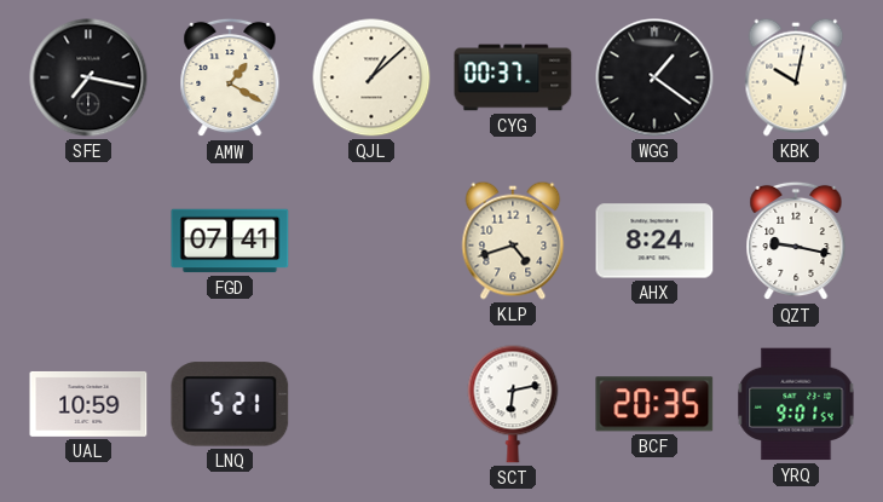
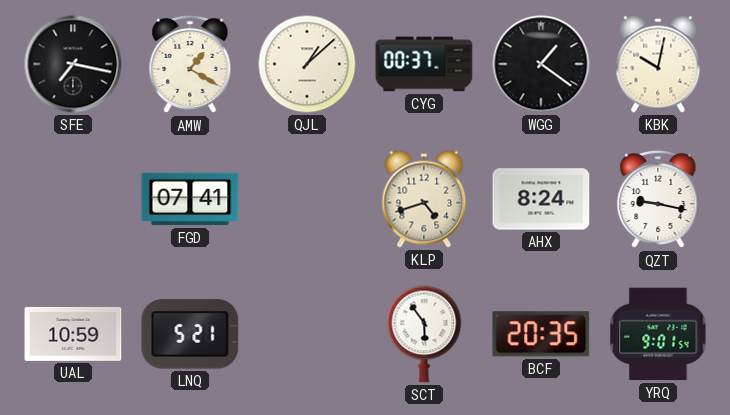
SCT: 6:13 -> 5:54
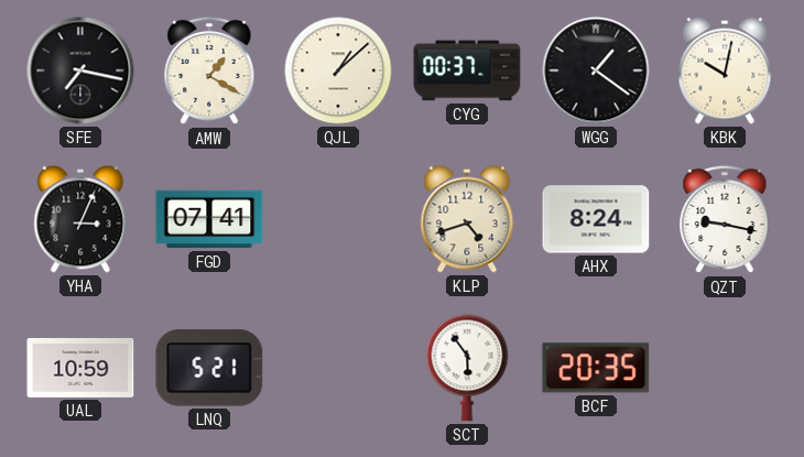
YHA: none -> 3:04
YRQ: 9:01 -> none
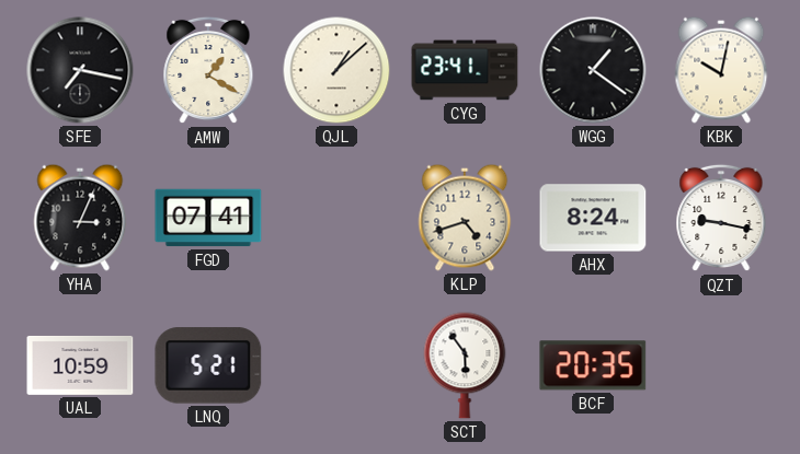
CYG: 00:37 -> 23:41
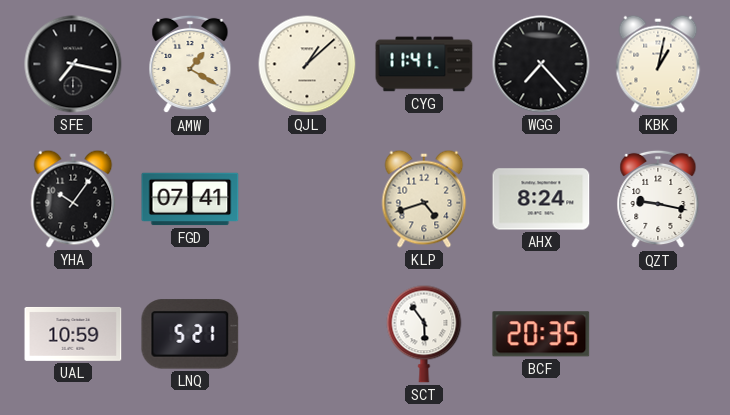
CYG: 23:41 -> 11:41
WGG: 1:21 -> 7:23
KBK: 10:02 -> 1:02
YHA: 3:04 -> 10:06
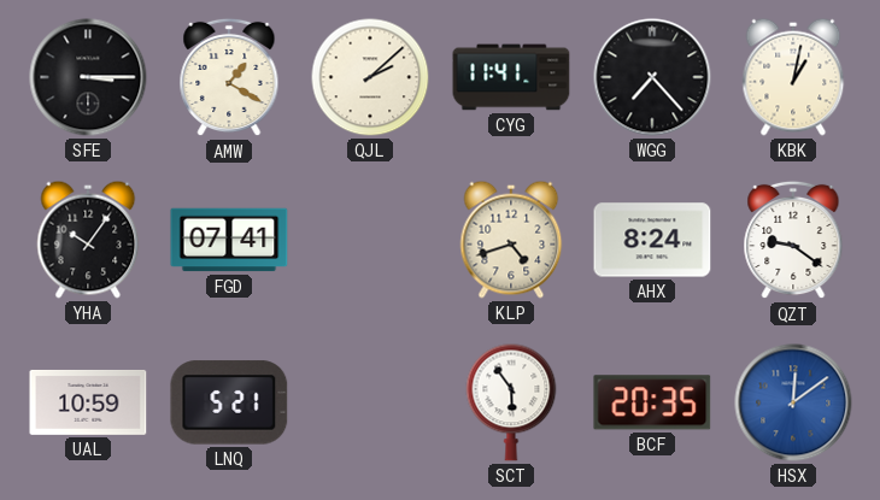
SFE: 7:17 -> 3:15
QJL: 1:08 -> 2:08
QZT: 9:17 -> 9:21
HSX: none -> 12:09
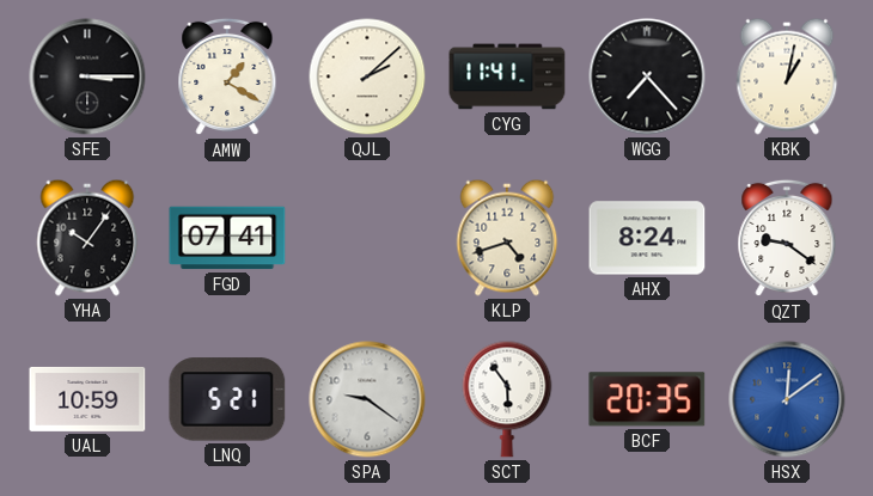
SPA: none -> 9:21
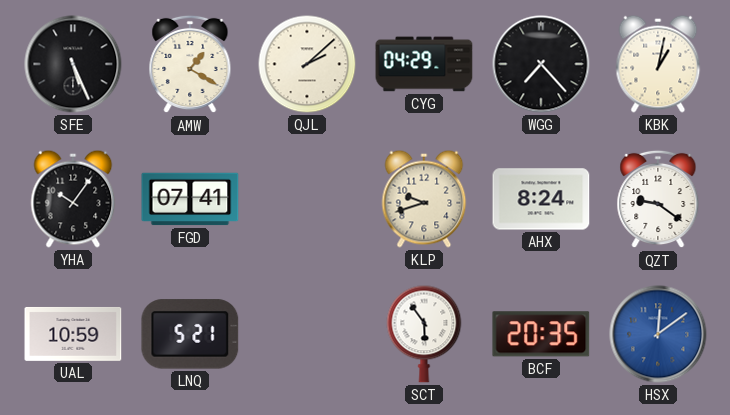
SFE: 3:15 -> 5:26
CYG: 11:41 -> 04:29
KLP: 4:42 -> 9:42
SPA: 9:21 -> none
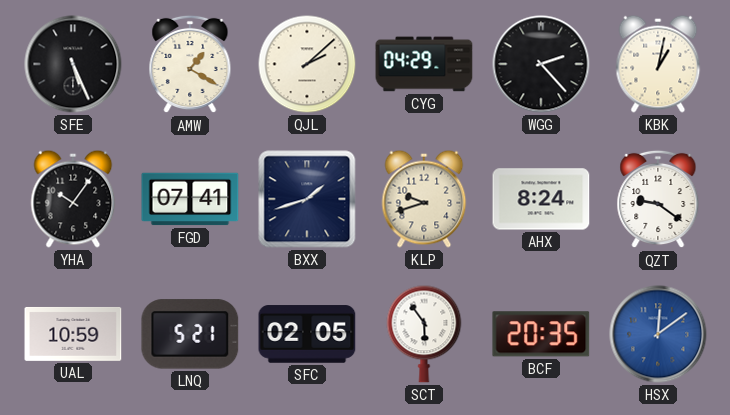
WGG: 7:23 -> 2:23
BXX: none -> 1:42
SFC: none -> 02:05
